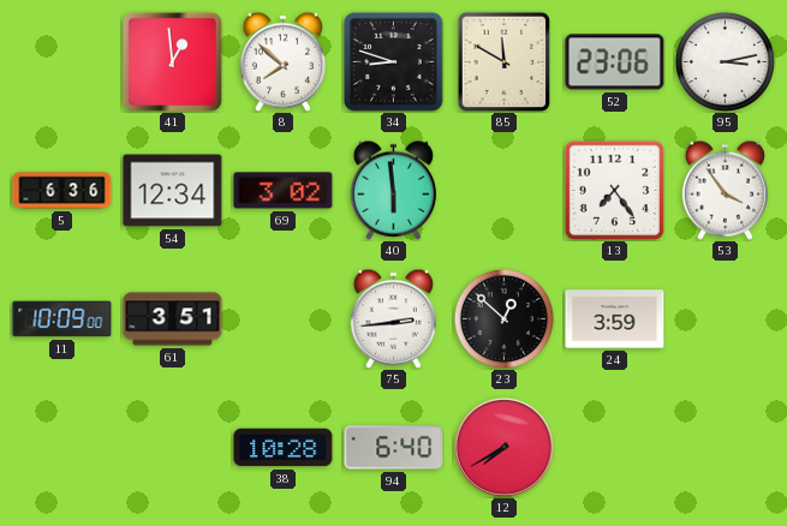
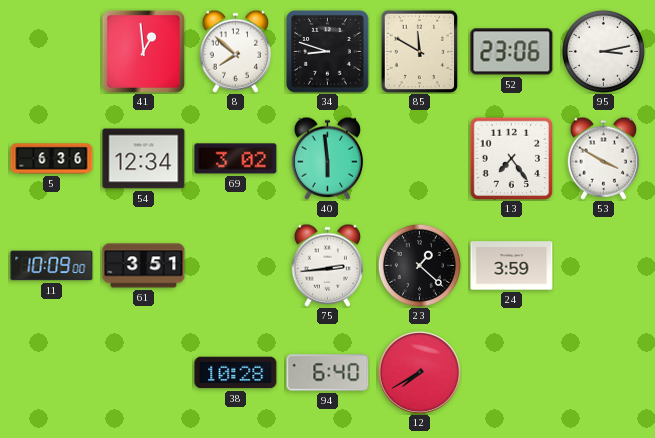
53: 3:54 -> 3:50
23: 12:52 -> 1:22
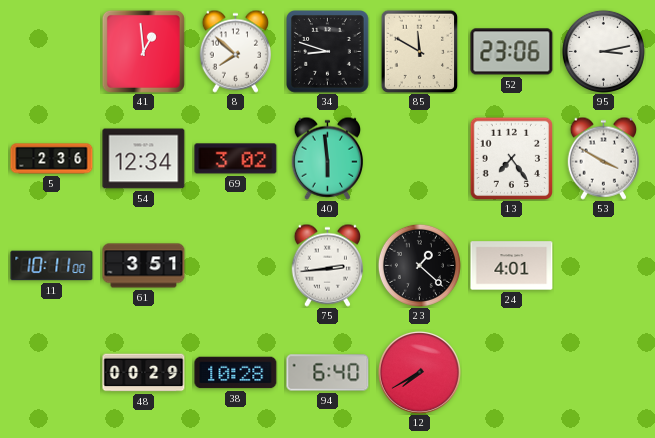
5: 6:36 -> 2:36
11: 10:09 -> 10:11
24: 3:59 -> 4:01
48: none -> 00:29
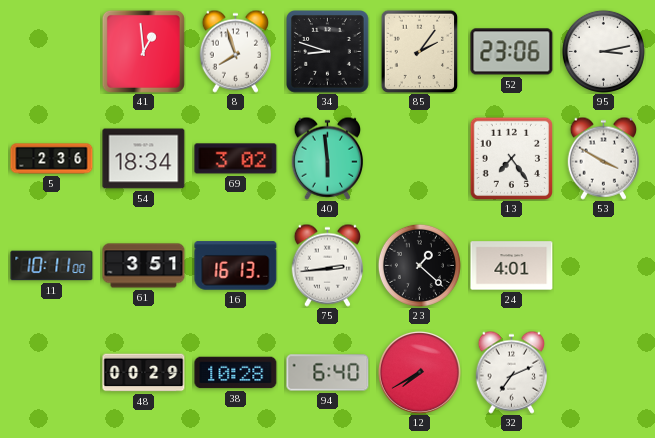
8: 7:52 -> 7:57
85: 11:50 -> 2:06
54: 12:34 -> 18:34
16: none -> 16:13
32: none -> 7:11
